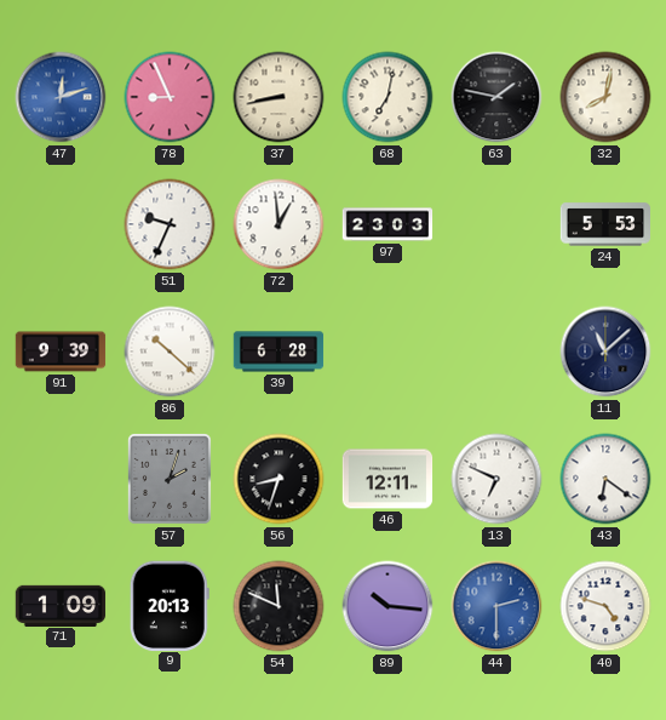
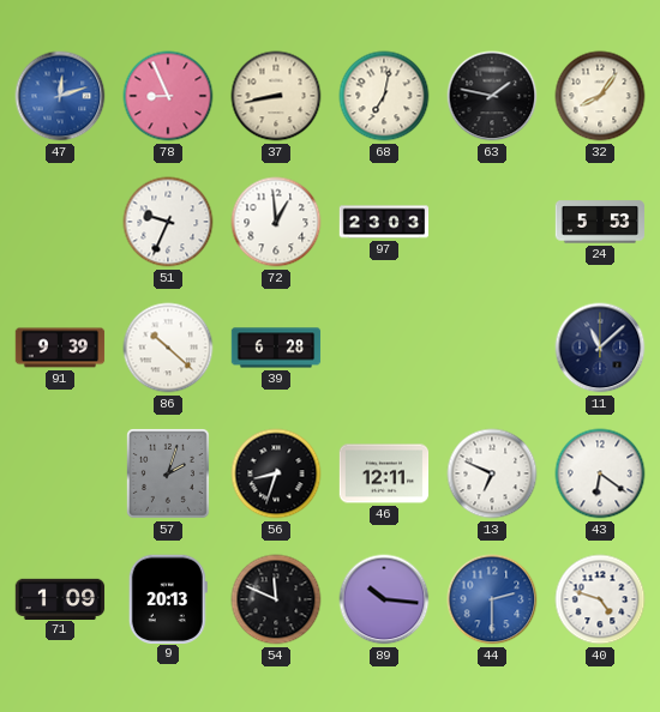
32: 8:02 -> 8:06
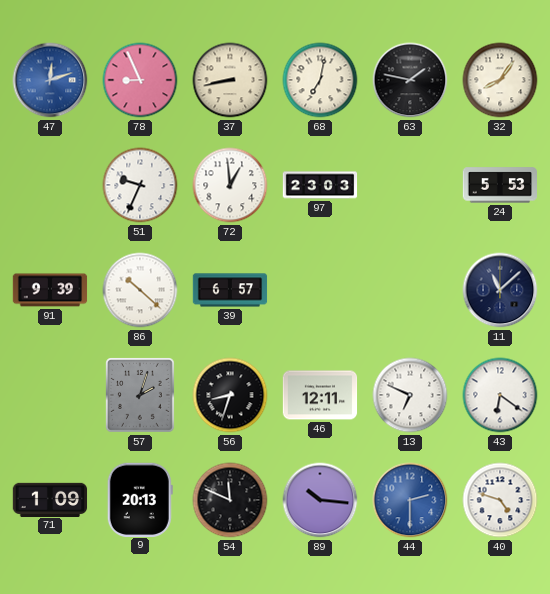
39: 6:28 -> 6:57
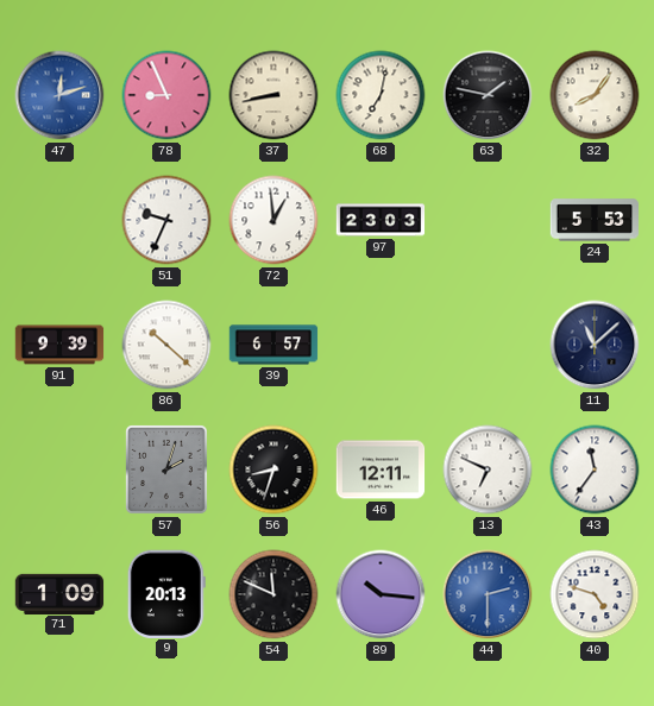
43: 6:21 -> 11:36
